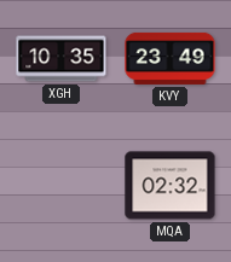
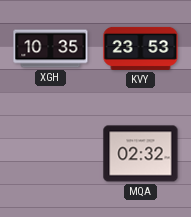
KVY: 23:49 -> 23:53
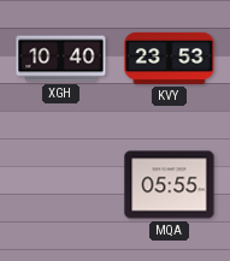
XGH: 10:35 -> 10:40
MQA: 02:32 -> 05:55
